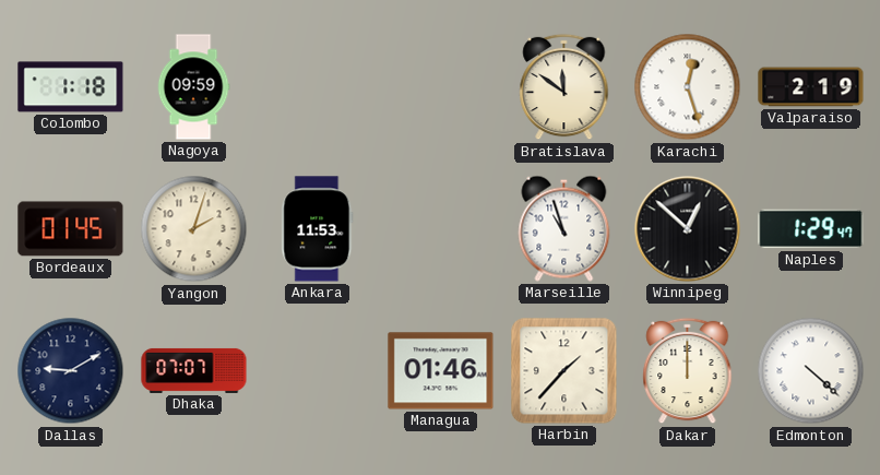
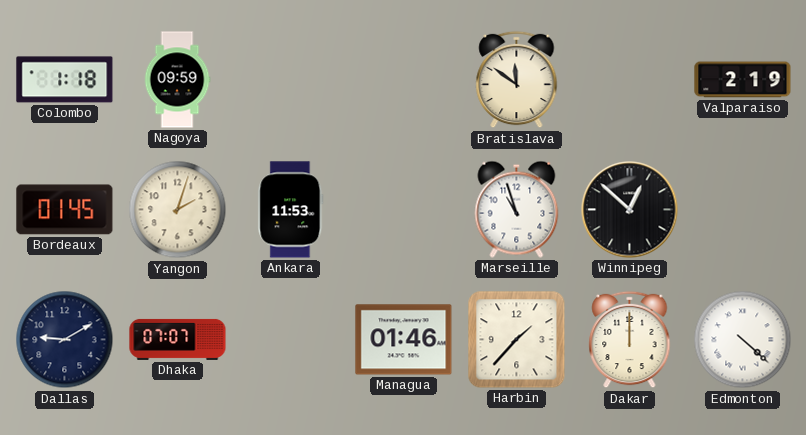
Karachi: 12:27 -> none
Naples: 1:29 -> none
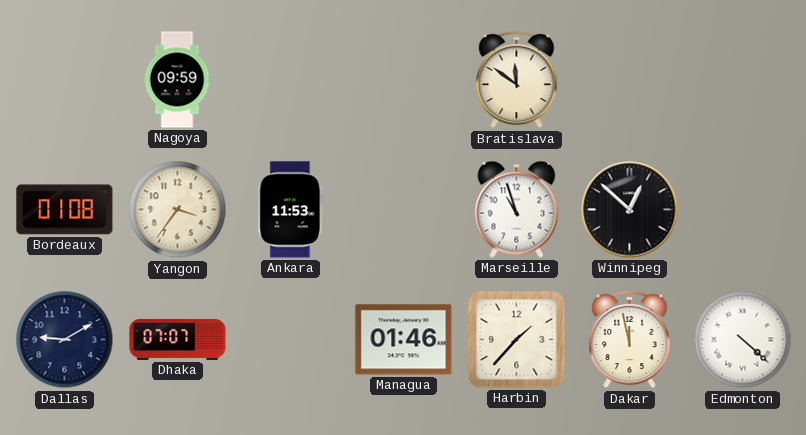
Colombo: 1:18 -> none
Valparaiso: 2:19 -> none
Bordeaux: 01:45 -> 01:08
Yangon: 2:03 -> 3:36
Dakar: 12:00 -> 11:58
